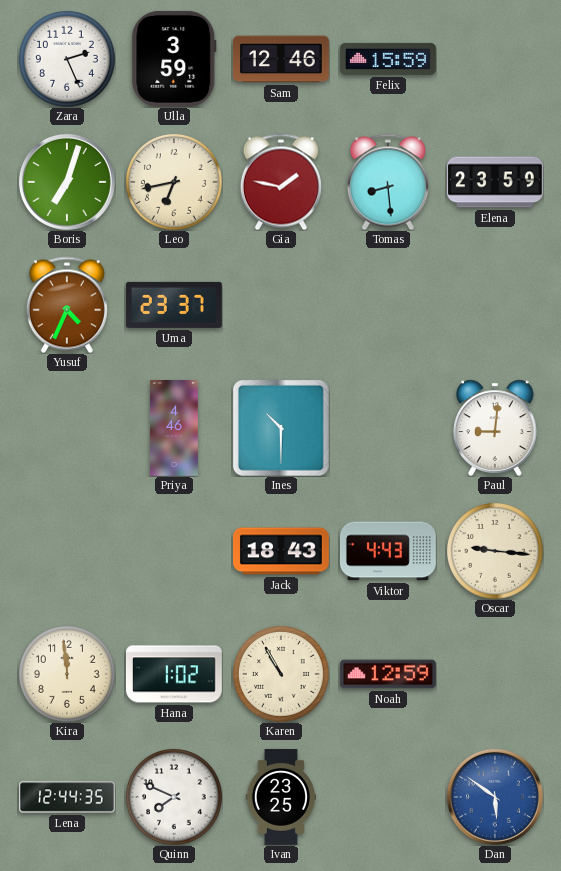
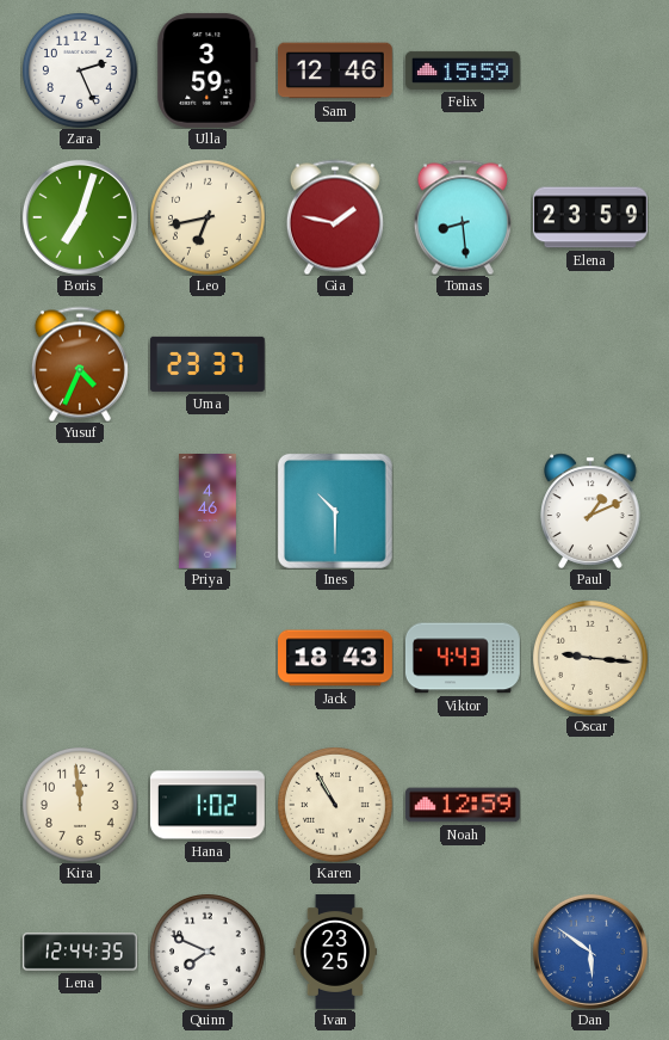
Paul: 9:01 -> 1:11
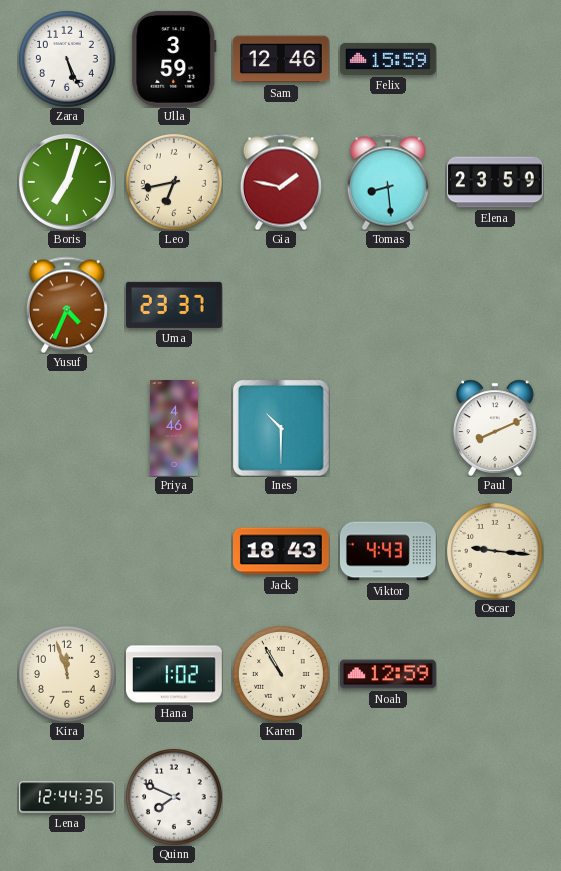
Zara: 2:26 -> 5:26
Paul: 1:11 -> 8:11
Kira: 11:59 -> 11:57
Ivan: 23:25 -> none
Dan: 5:51 -> none
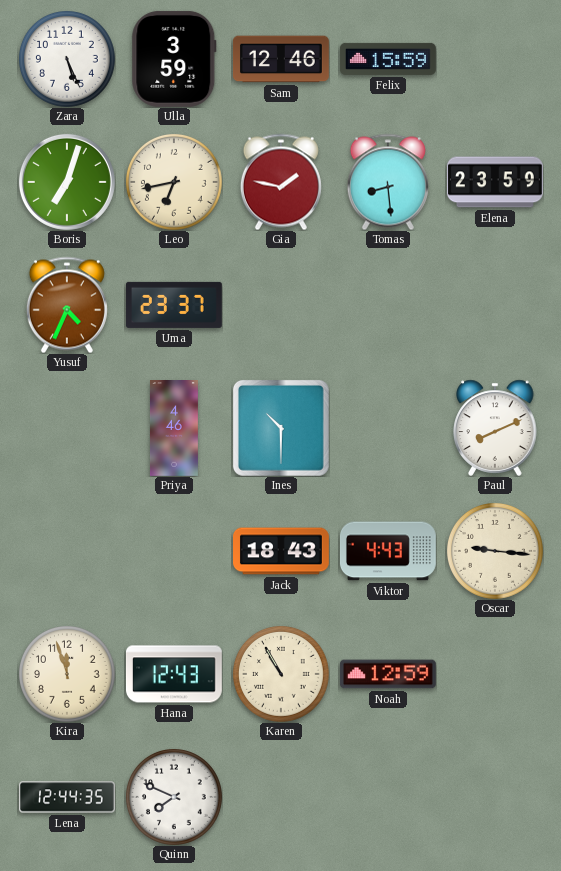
Hana: 1:02 -> 12:43
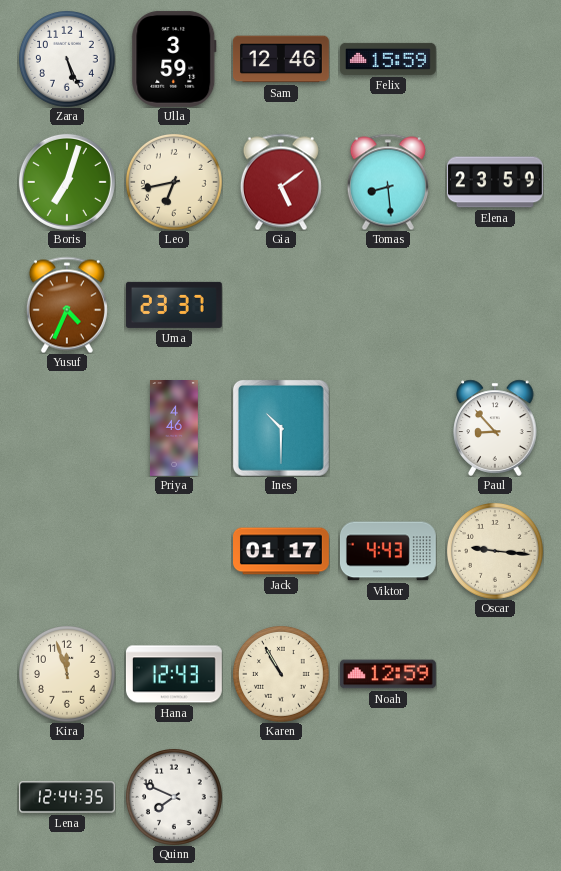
Gia: 1:47 -> 5:09
Paul: 8:11 -> 8:53
Jack: 18:43 -> 01:17
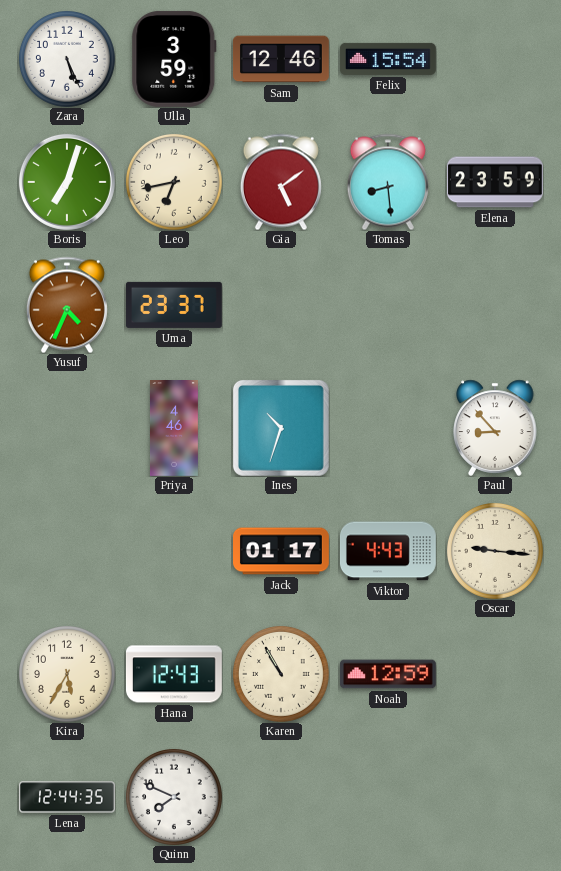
Felix: 15:59 -> 15:54
Ines: 10:30 -> 10:33
Kira: 11:57 -> 5:35
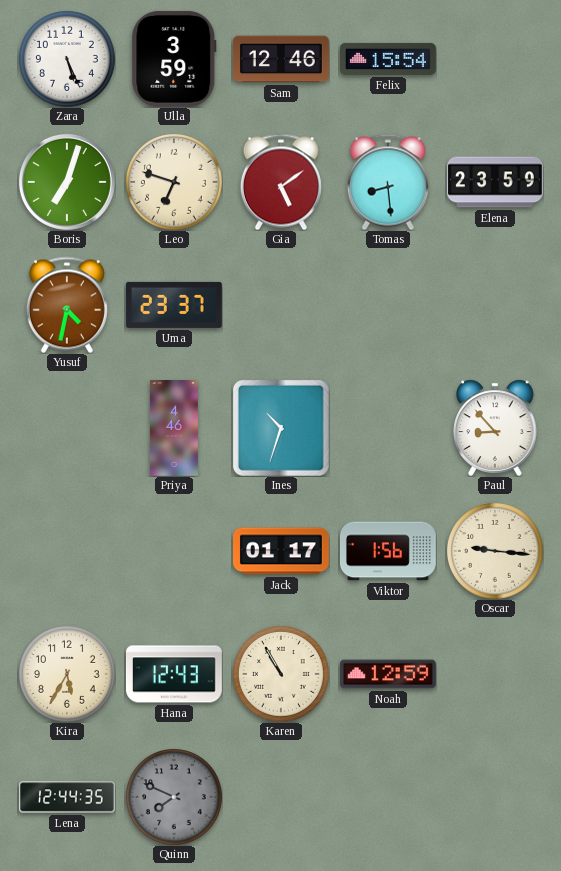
Leo: 6:43 -> 6:48
Yusuf: 4:34 -> 4:32
Viktor: 4:43 -> 1:56
Quinn dial: white -> grey
